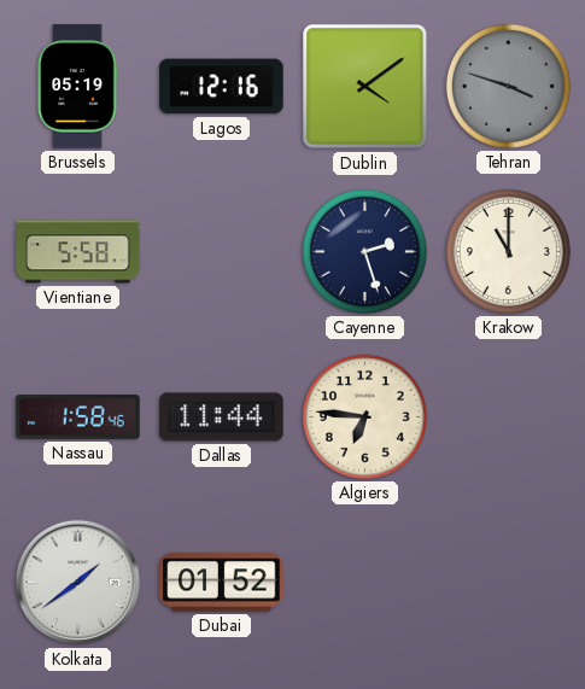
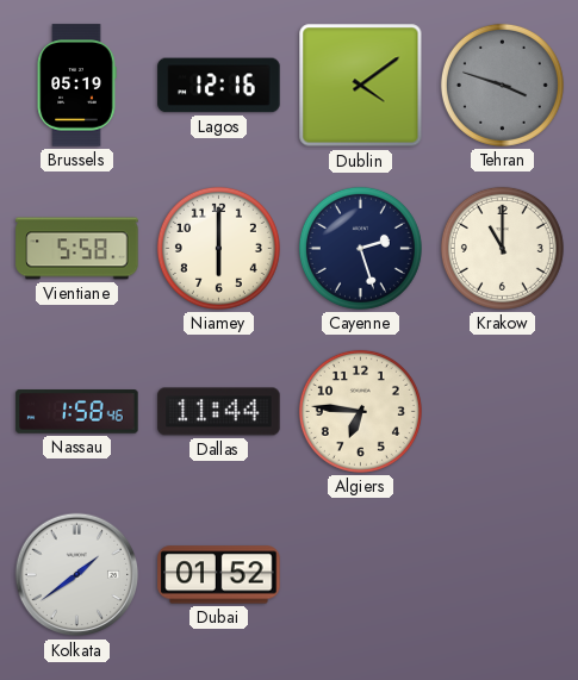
Niamey: none -> 6:00
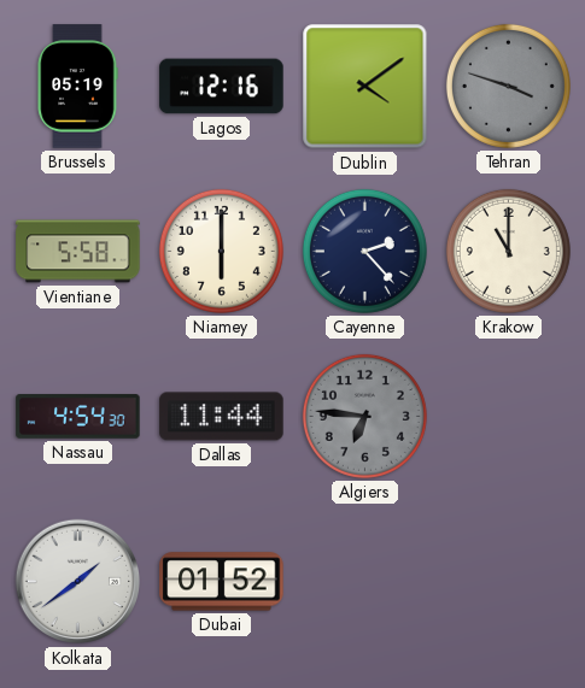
Cayenne: 2:27 -> 2:23
Nassau: 1:58 -> 4:54
Algiers dial: cream -> grey
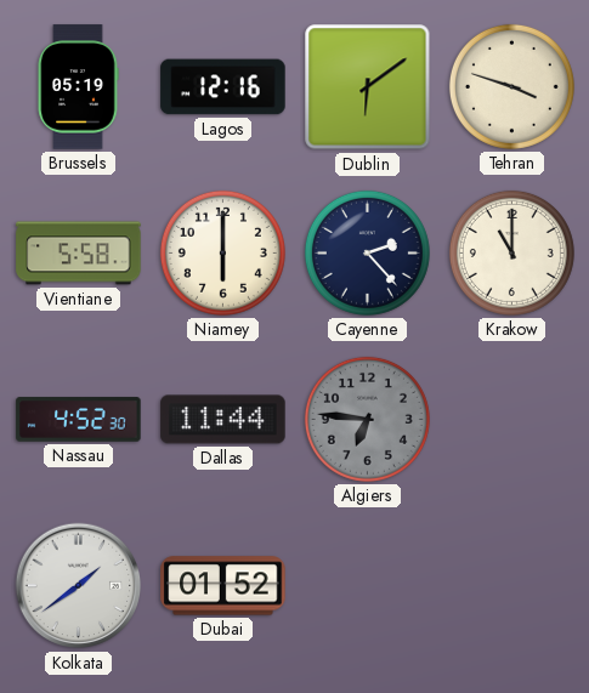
Dublin: 4:09 -> 6:09
Tehran dial: grey -> cream
Nassau: 4:54 -> 4:52
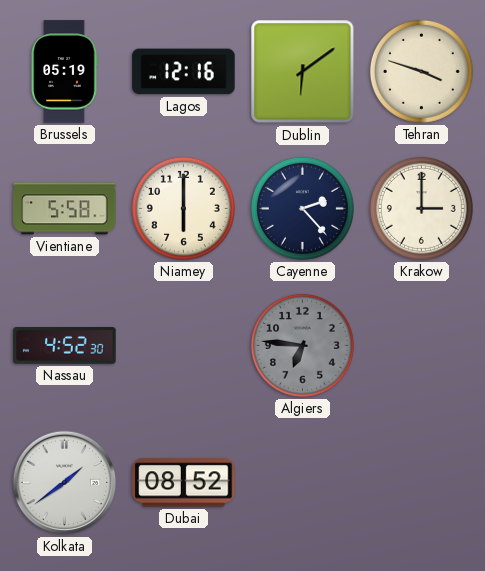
Krakow: 11:00 -> 3:00
Dallas: 11:44 -> none
Dubai: 01:52 -> 08:52
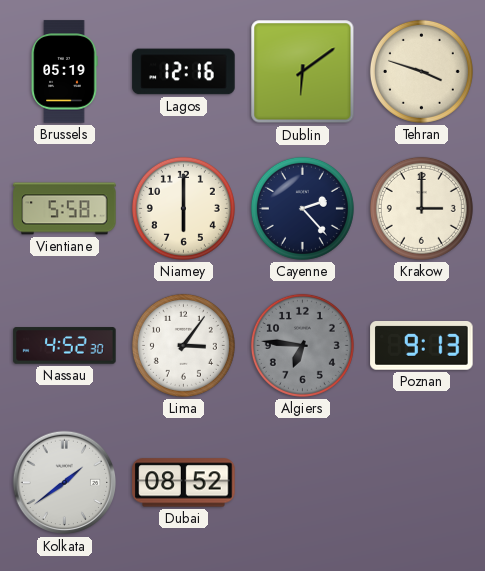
Lima: none -> 3:06
Poznan: none -> 9:13
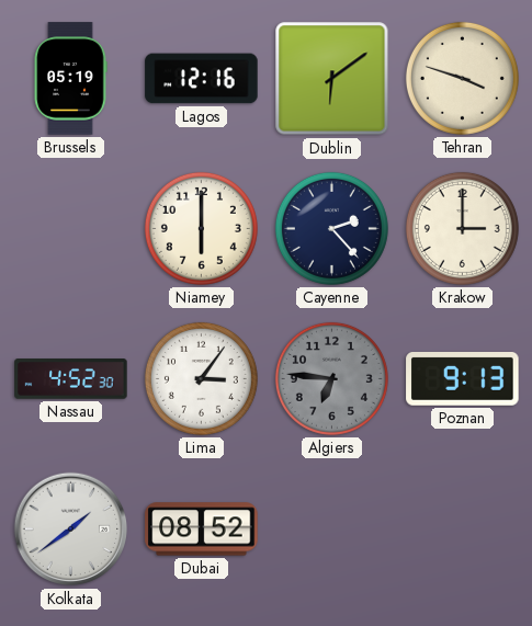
Vientiane: 5:58 -> none
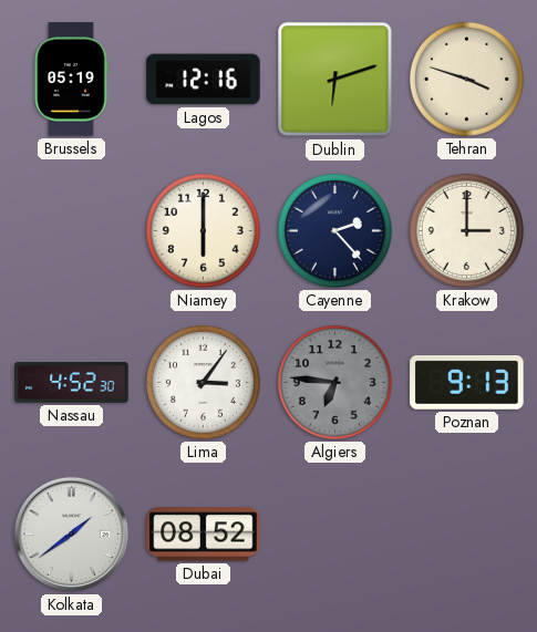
Dublin: 6:09 -> 6:12
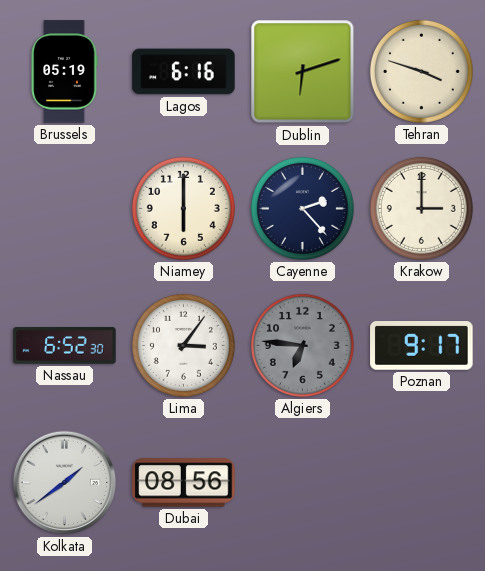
Lagos: 12:16 -> 6:16
Nassau: 4:52 -> 6:52
Poznan: 9:13 -> 9:17
Dubai: 08:52 -> 08:56
